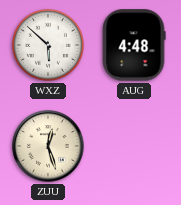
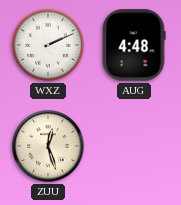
WXZ: 5:52 -> 2:11
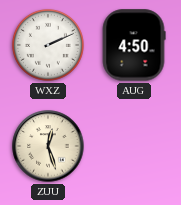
AUG: 4:48 -> 4:50
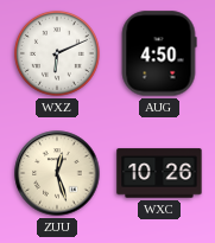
WXZ: 2:11 -> 6:11
WXC: none -> 10:26
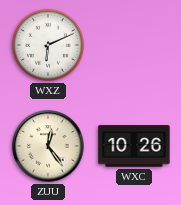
AUG: 4:50 -> none
ZUU: 12:27 -> 12:24
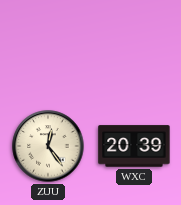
WXZ: 6:11 -> none
WXC: 10:26 -> 20:39
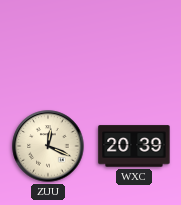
ZUU: 12:24 -> 12:19
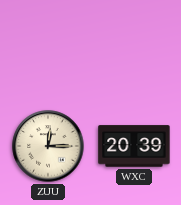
ZUU: 12:19 -> 12:15
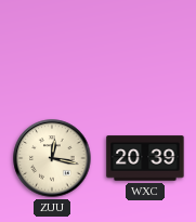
ZUU: 12:15 -> 12:17
